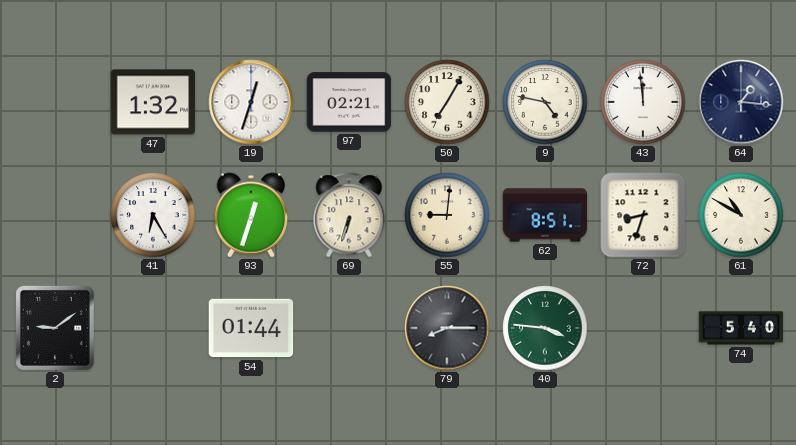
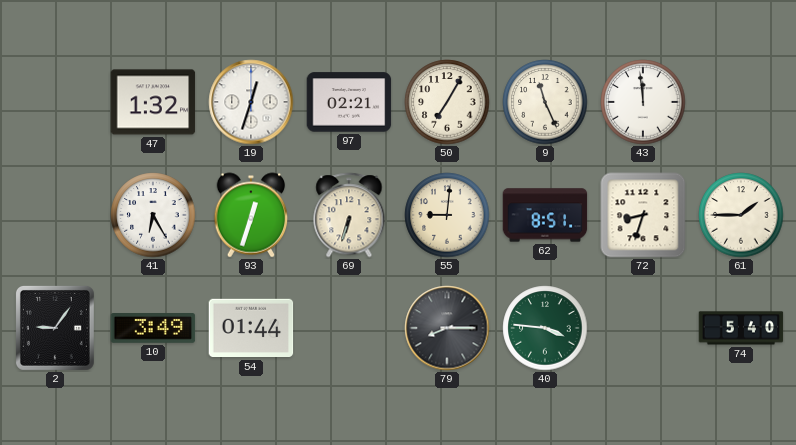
9: 4:47 -> 11:26
64: 1:16 -> none
61: 10:50 -> 1:45
2: 9:09 -> 9:06
10: none -> 3:49
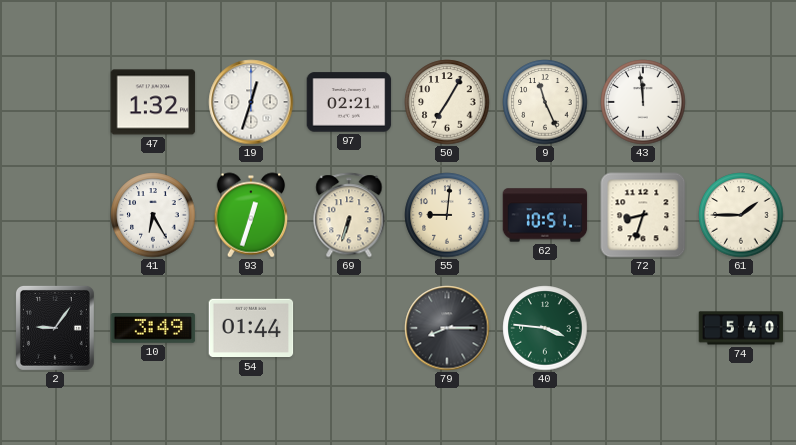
62: 8:51 -> 10:51
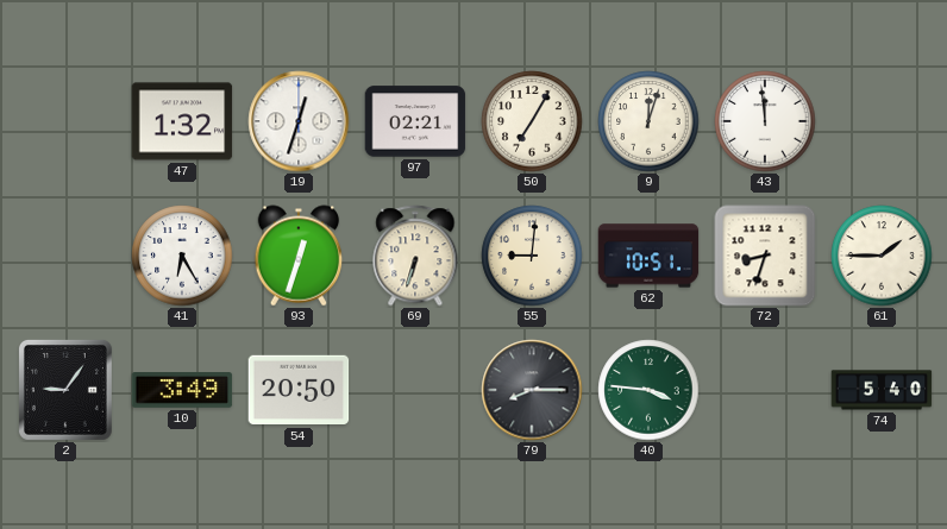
9: 11:26 -> 12:03
54: 01:44 -> 20:50
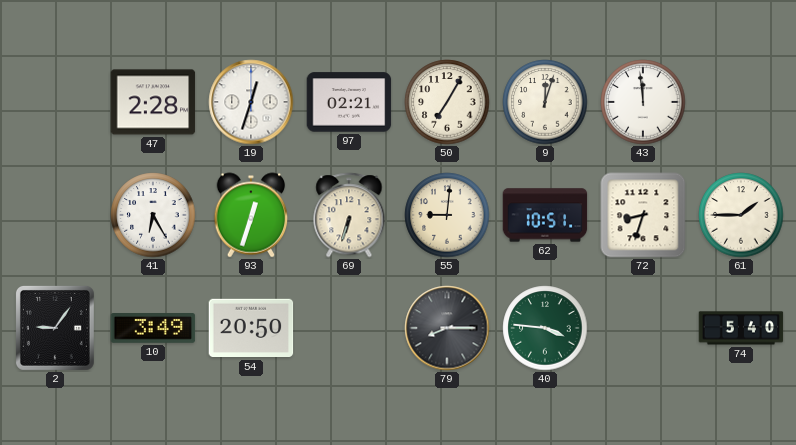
47: 1:32 -> 2:28
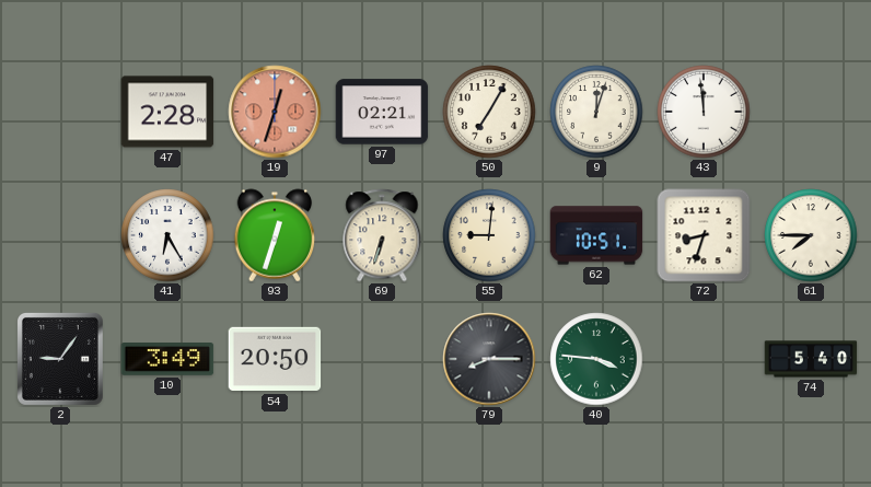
19 dial: white -> salmon
61: 1:45 -> 7:45
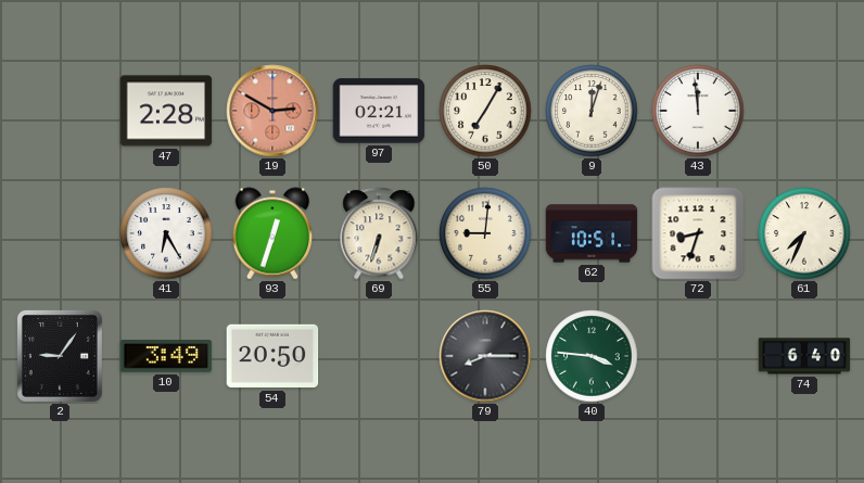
19: 12:33 -> 2:50
61: 7:45 -> 7:34
74: 5:40 -> 6:40
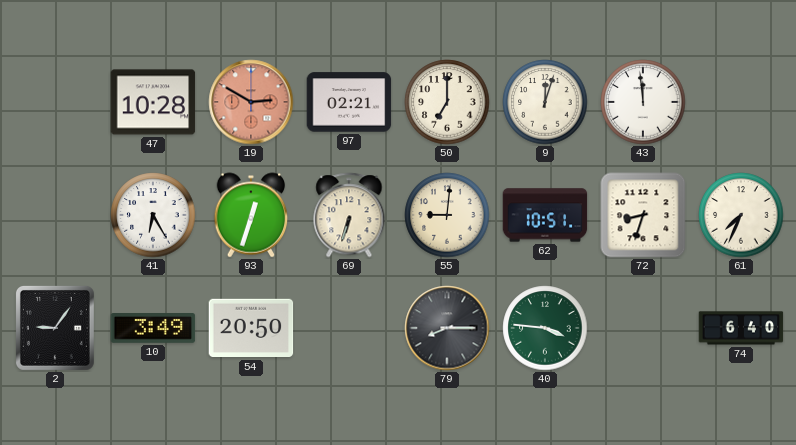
47: 2:28 -> 10:28
50: 7:05 -> 7:00
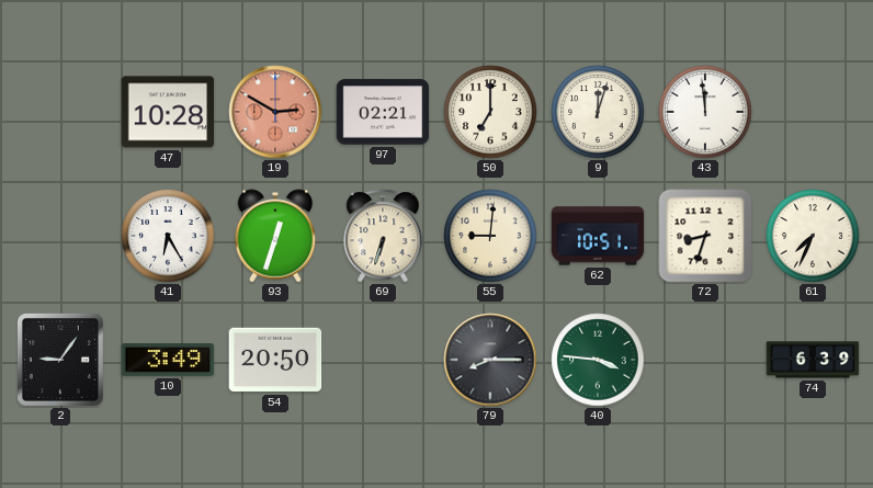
74: 6:40 -> 6:39
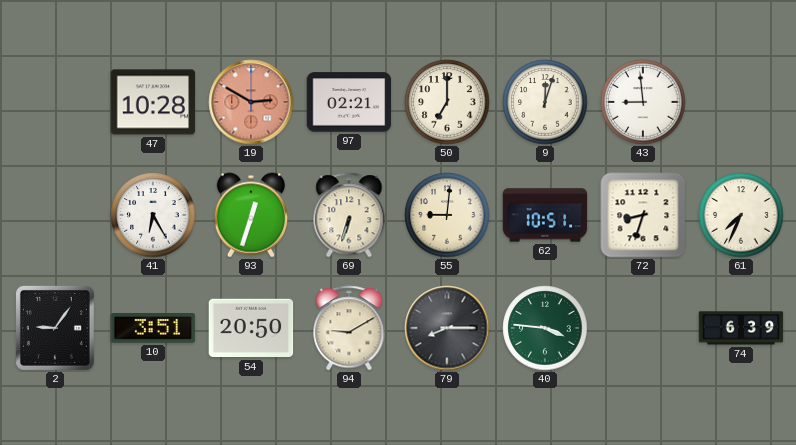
43: 11:59 -> 8:59
10: 3:49 -> 3:51
94: none -> 9:10
